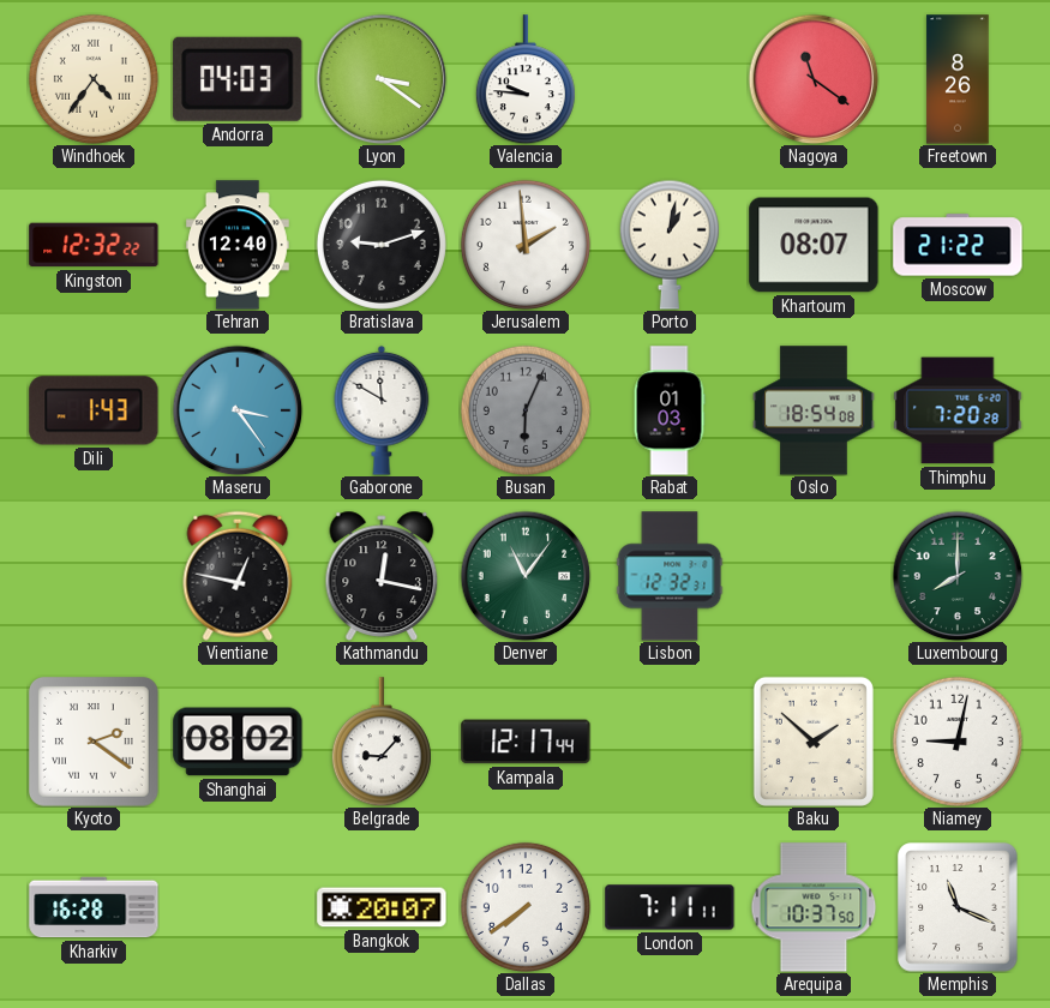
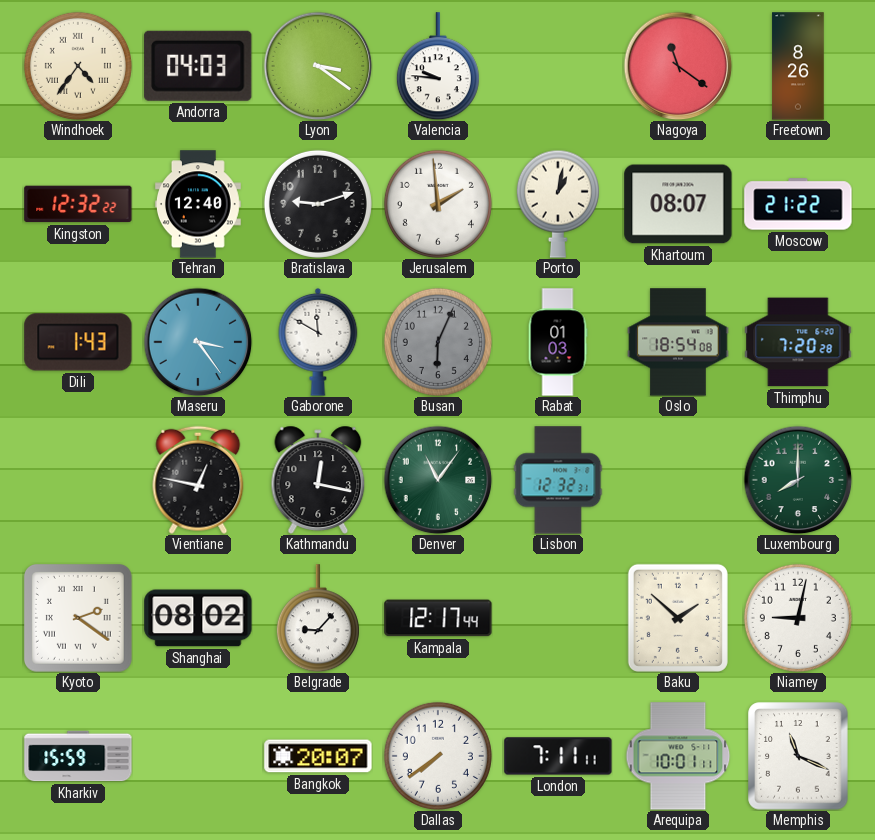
Kharkiv: 16:28 -> 15:59
Arequipa: 10:37 -> 10:01
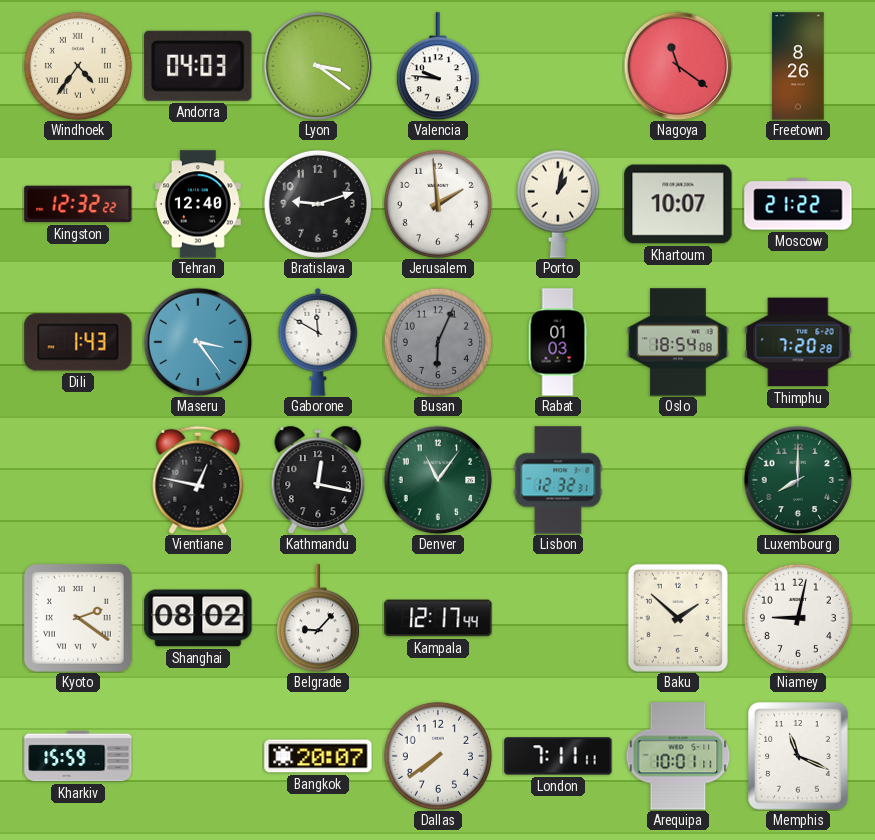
Khartoum: 08:07 -> 10:07
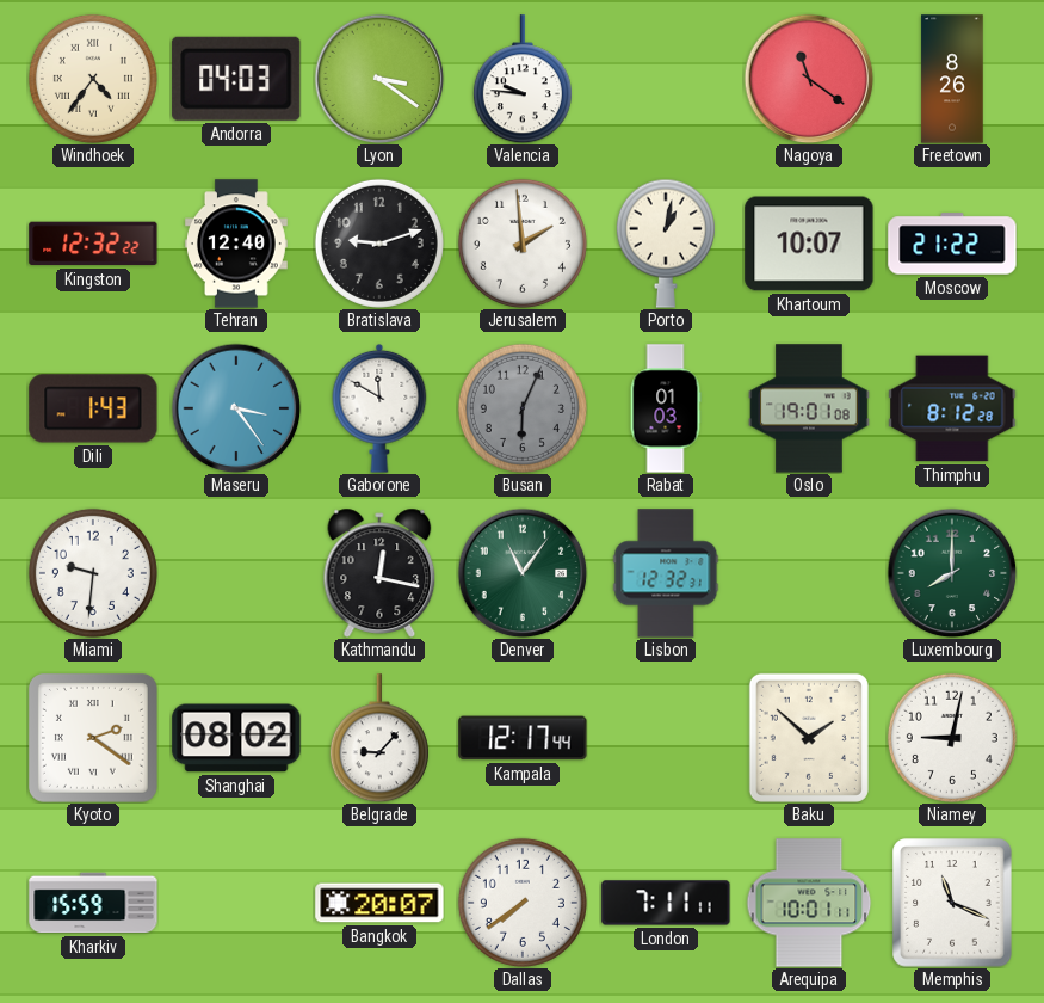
Oslo: 18:54 -> 19:01
Thimphu: 7:20 -> 8:12
Miami: none -> 9:31
Vientiane: 12:47 -> none
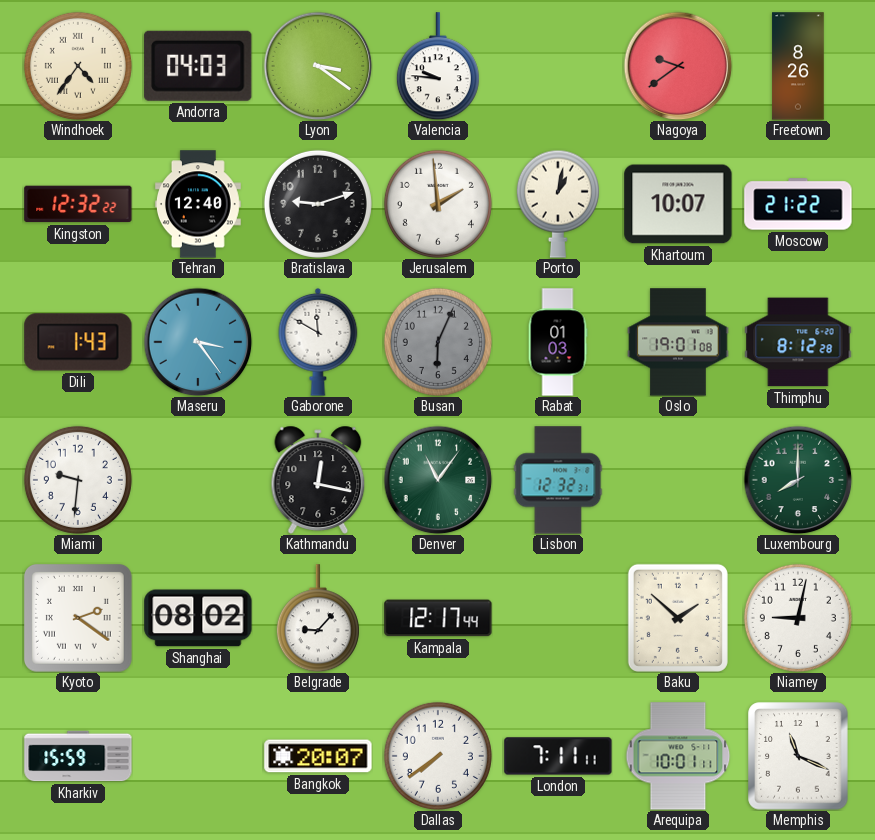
Nagoya: 11:21 -> 9:39
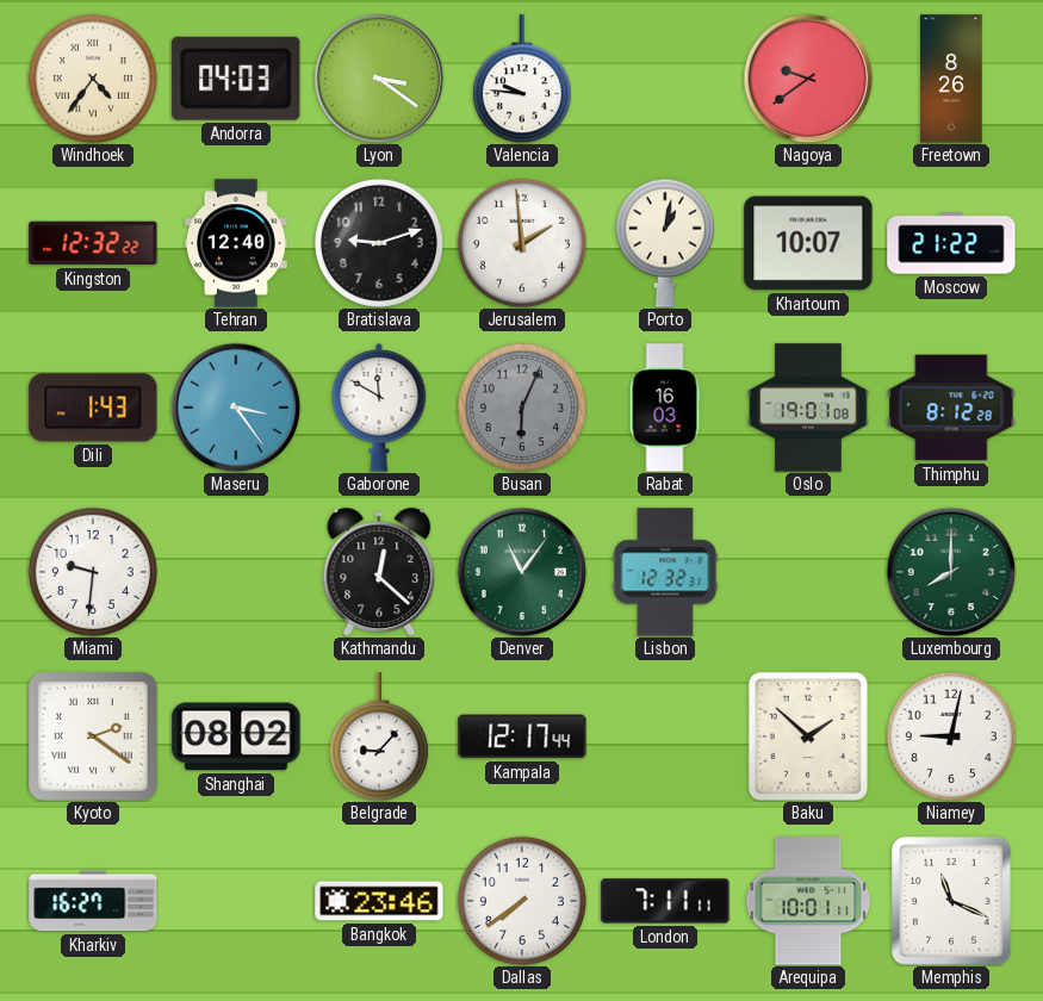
Rabat: 01:03 -> 16:03
Kathmandu: 12:17 -> 12:22
Kharkiv: 15:59 -> 16:27
Bangkok: 20:07 -> 23:46
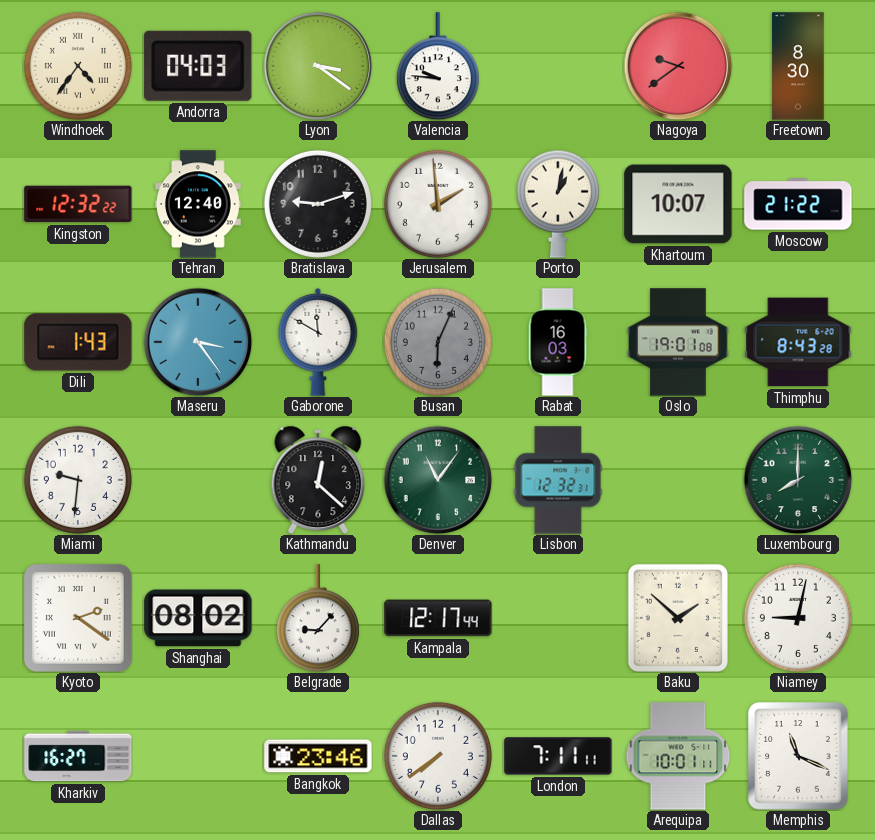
Freetown: 8:26 -> 8:30
Thimphu: 8:12 -> 8:43
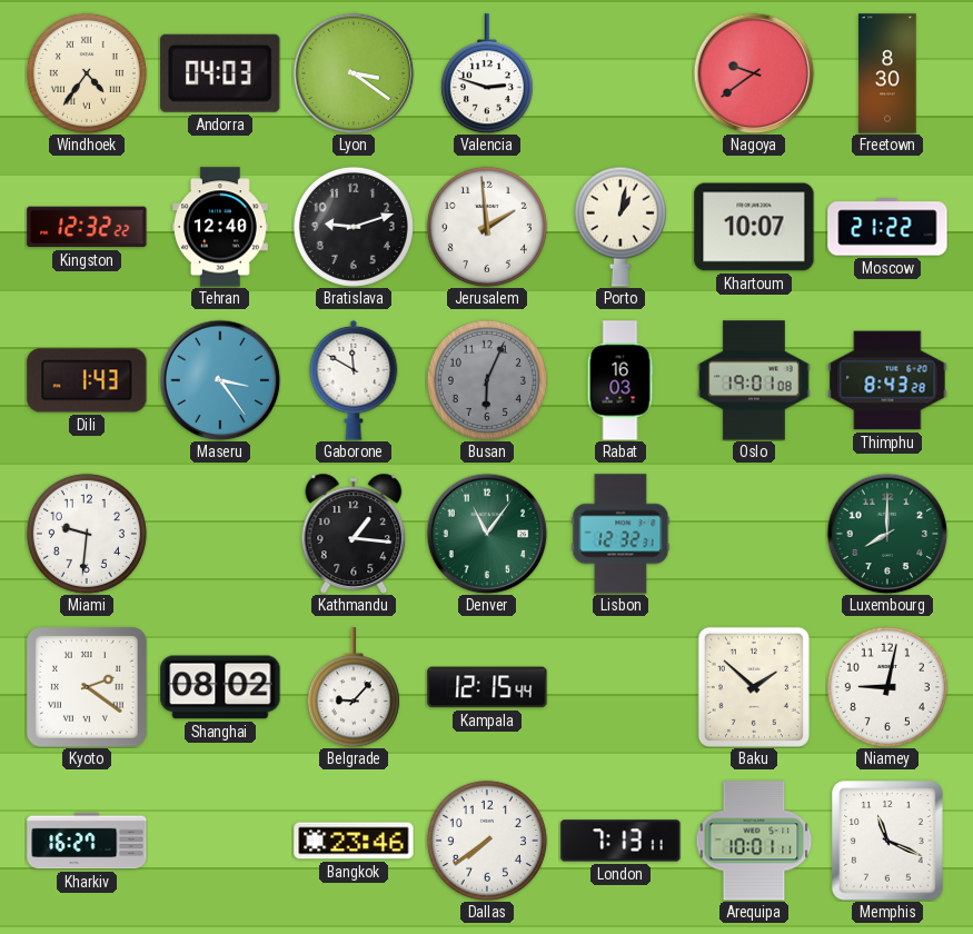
Valencia: 9:46 -> 2:48
Kathmandu: 12:22 -> 1:16
Kampala: 12:17 -> 12:15
London: 7:11 -> 7:13
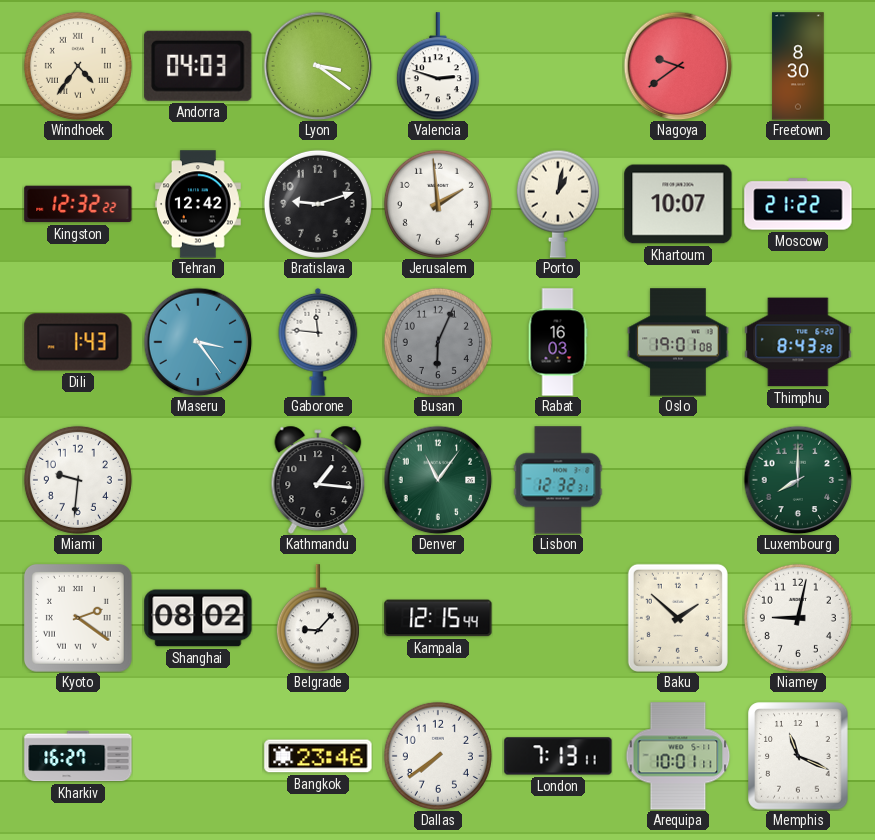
Tehran: 12:40 -> 12:42
Gaborone: 11:50 -> 11:46
